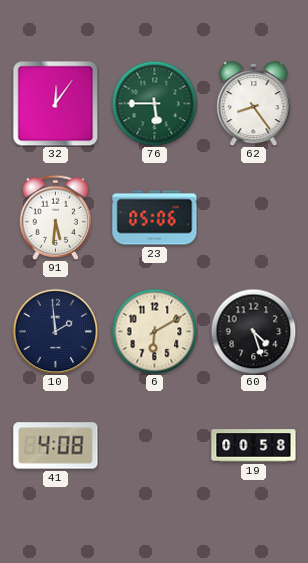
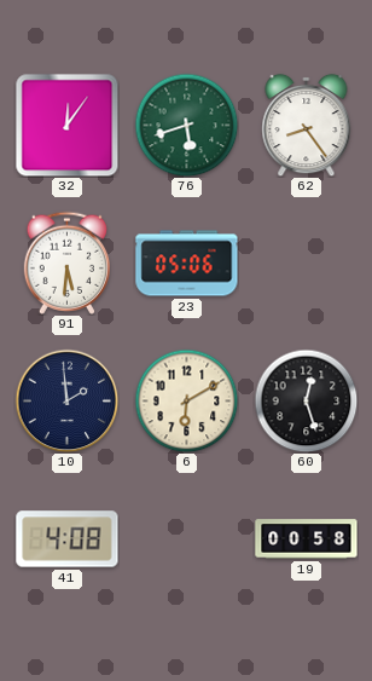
76: 5:45 -> 5:42
60: 4:27 -> 12:27
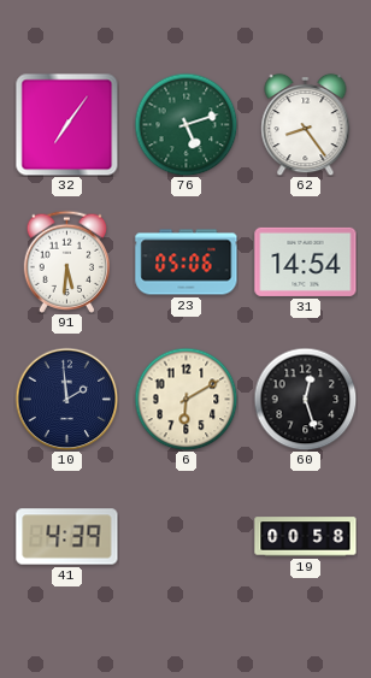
32: 12:06 -> 7:06
76: 5:42 -> 5:12
31: none -> 14:54
41: 4:08 -> 4:39
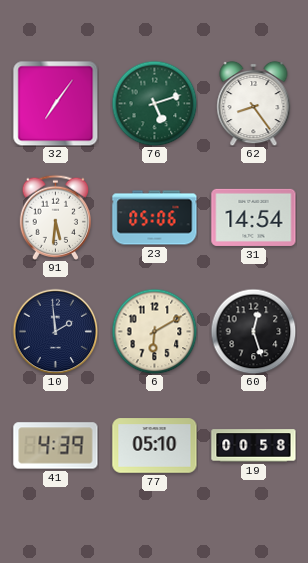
77: none -> 05:10
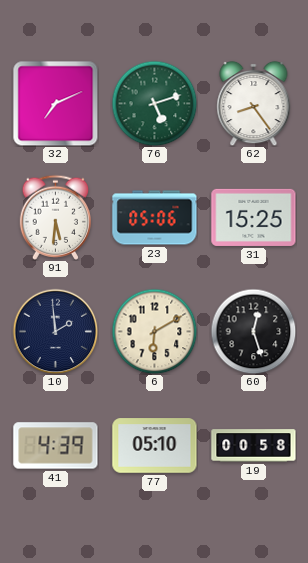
32: 7:06 -> 7:11
31: 14:54 -> 15:25
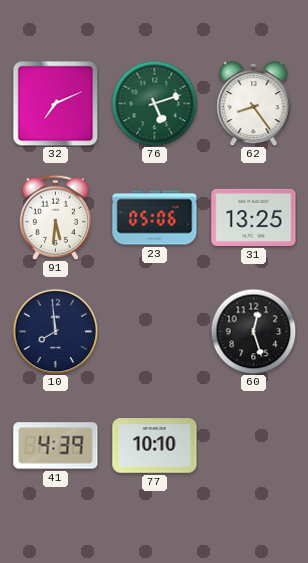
31: 15:25 -> 13:25
10: 1:59 -> 7:59
6: 6:10 -> none
77: 05:10 -> 10:10
19: 00:58 -> none
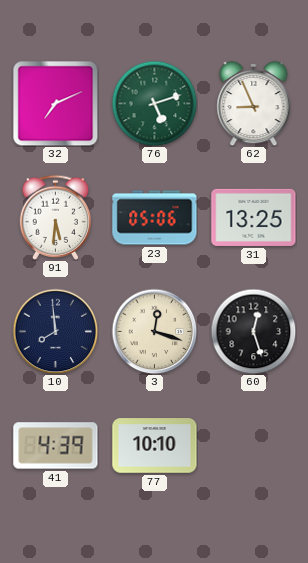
62: 8:24 -> 8:56
3: none -> 12:18
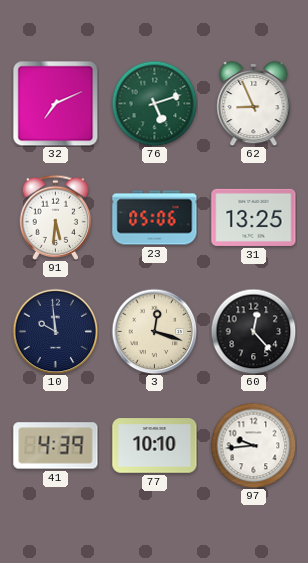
10: 7:59 -> 9:59
60: 12:27 -> 12:23
97: none -> 9:44
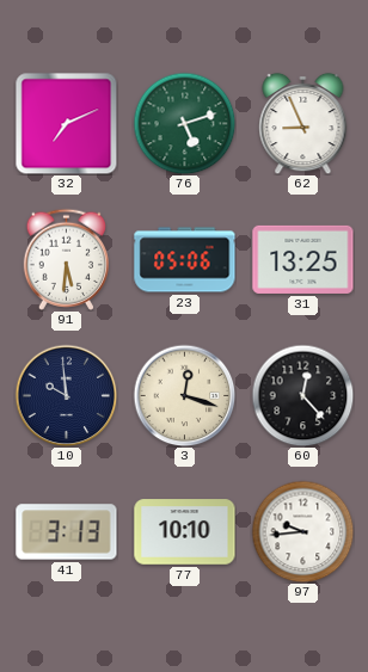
41: 4:39 -> 3:13
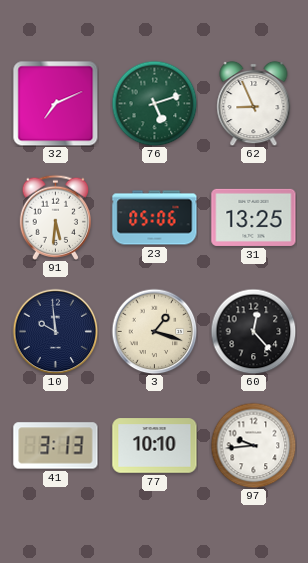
3: 12:18 -> 1:18
